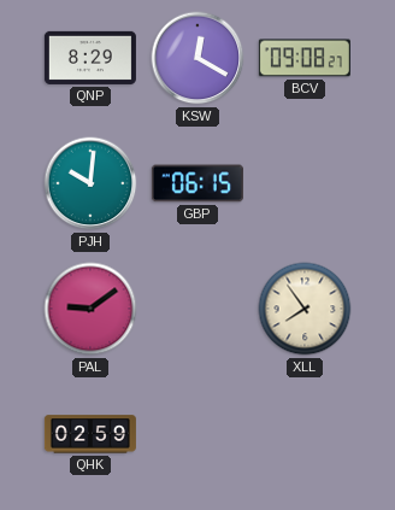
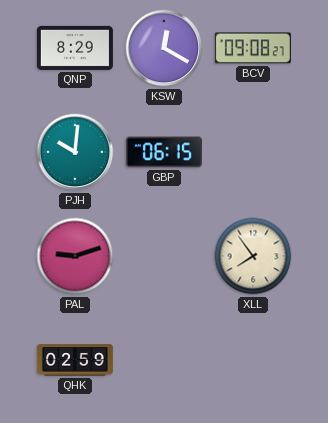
PAL: 9:09 -> 9:12
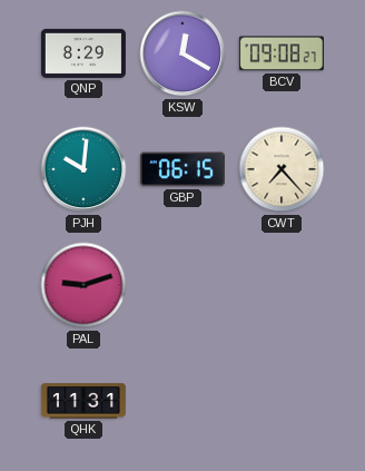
CWT: none -> 7:23
XLL: 7:54 -> none
QHK: 02:59 -> 11:31
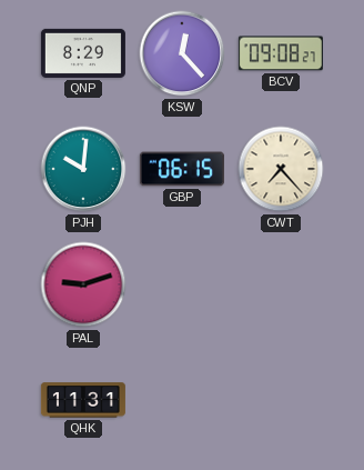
KSW: 12:20 -> 12:23
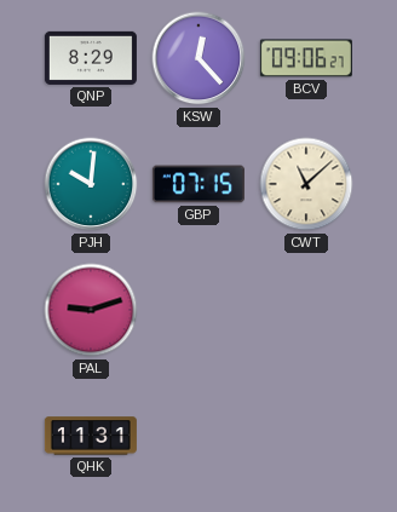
BCV: 09:08 -> 09:06
GBP: 06:15 -> 07:15
CWT: 7:23 -> 11:08
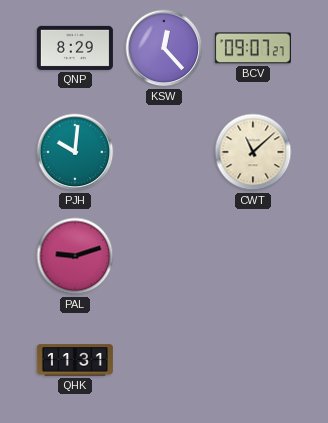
BCV: 09:06 -> 09:07
GBP: 07:15 -> none
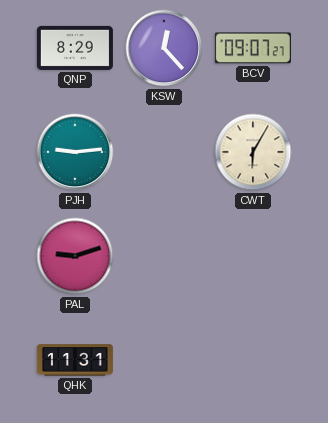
PJH: 10:01 -> 9:14
CWT: 11:08 -> 6:05
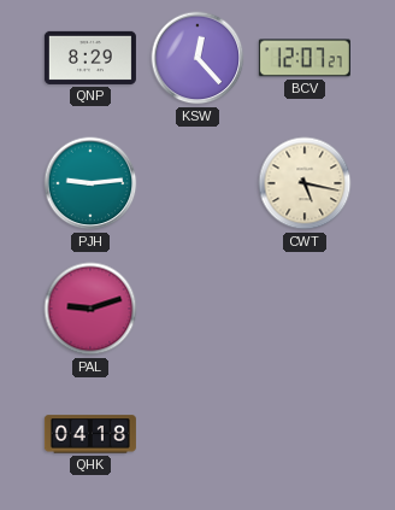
BCV: 09:07 -> 12:07
CWT: 6:05 -> 5:17
QHK: 11:31 -> 04:18
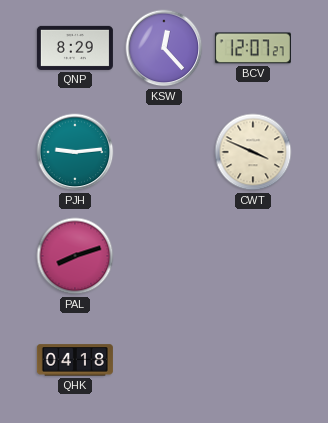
CWT: 5:17 -> 3:49
PAL: 9:12 -> 8:12
